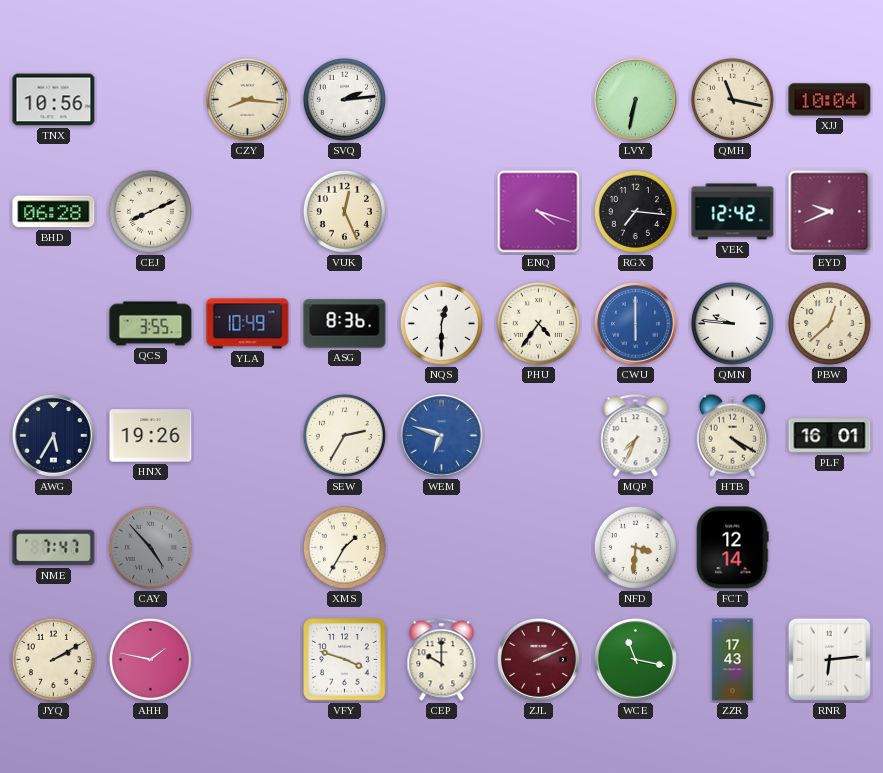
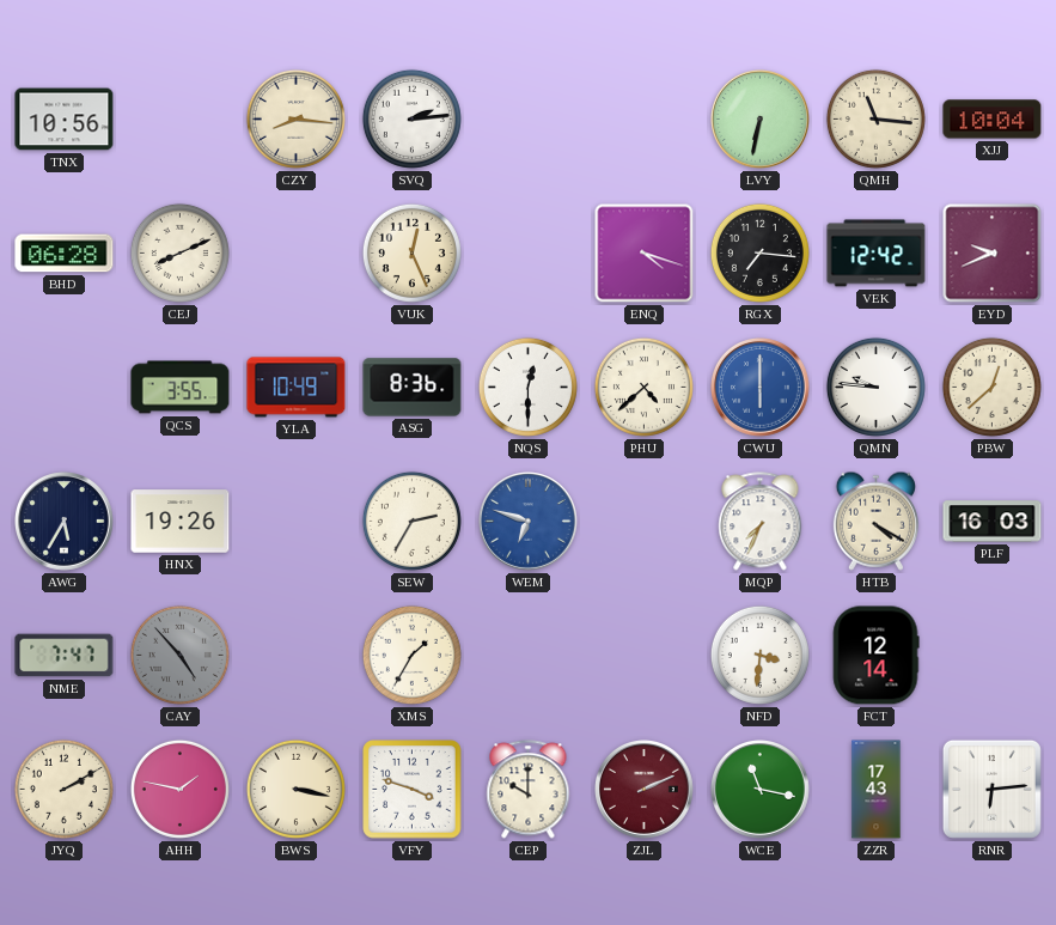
QMH: 11:17 -> 11:16
PHU: 4:36 -> 4:38
PLF: 16:01 -> 16:03
BWS: none -> 3:17
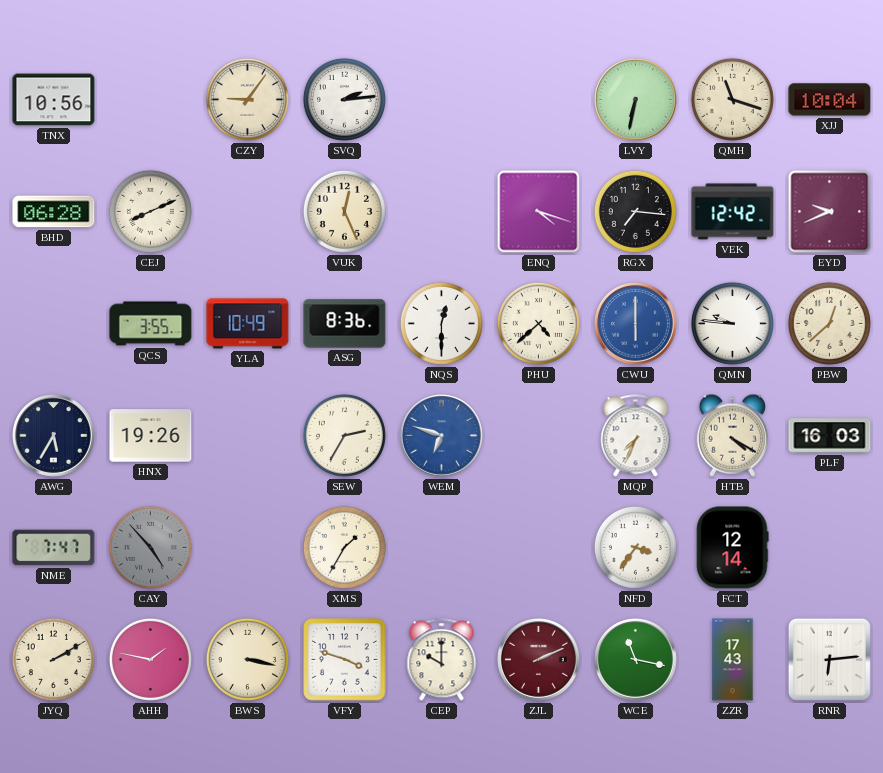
CZY: 8:16 -> 9:06
QMH: 11:16 -> 11:18
NFD: 3:31 -> 3:36
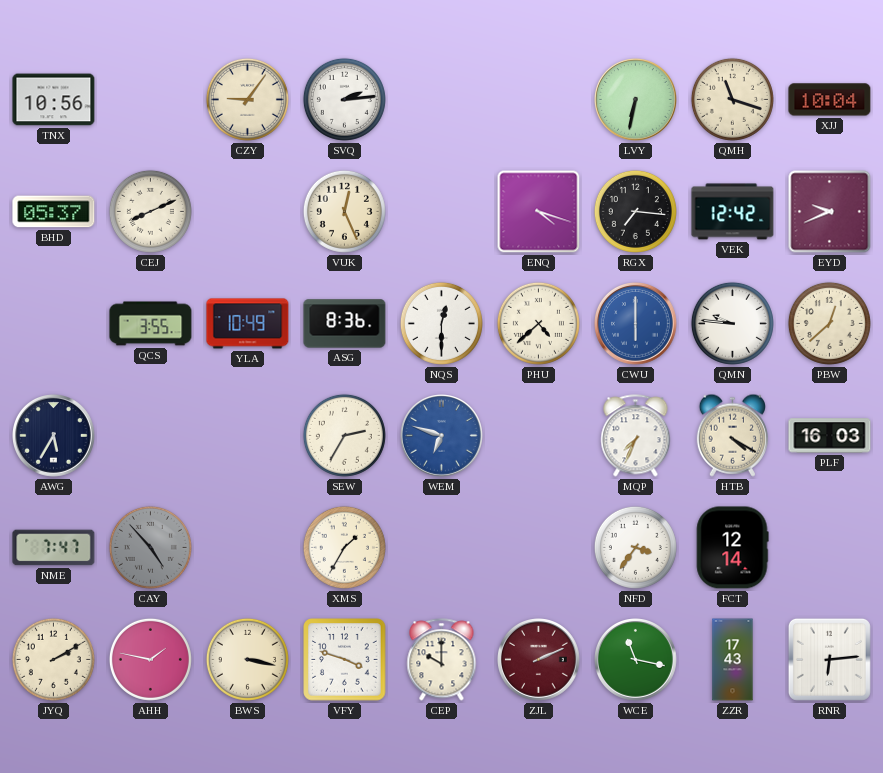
BHD: 06:28 -> 05:37
HNX: 19:26 -> none
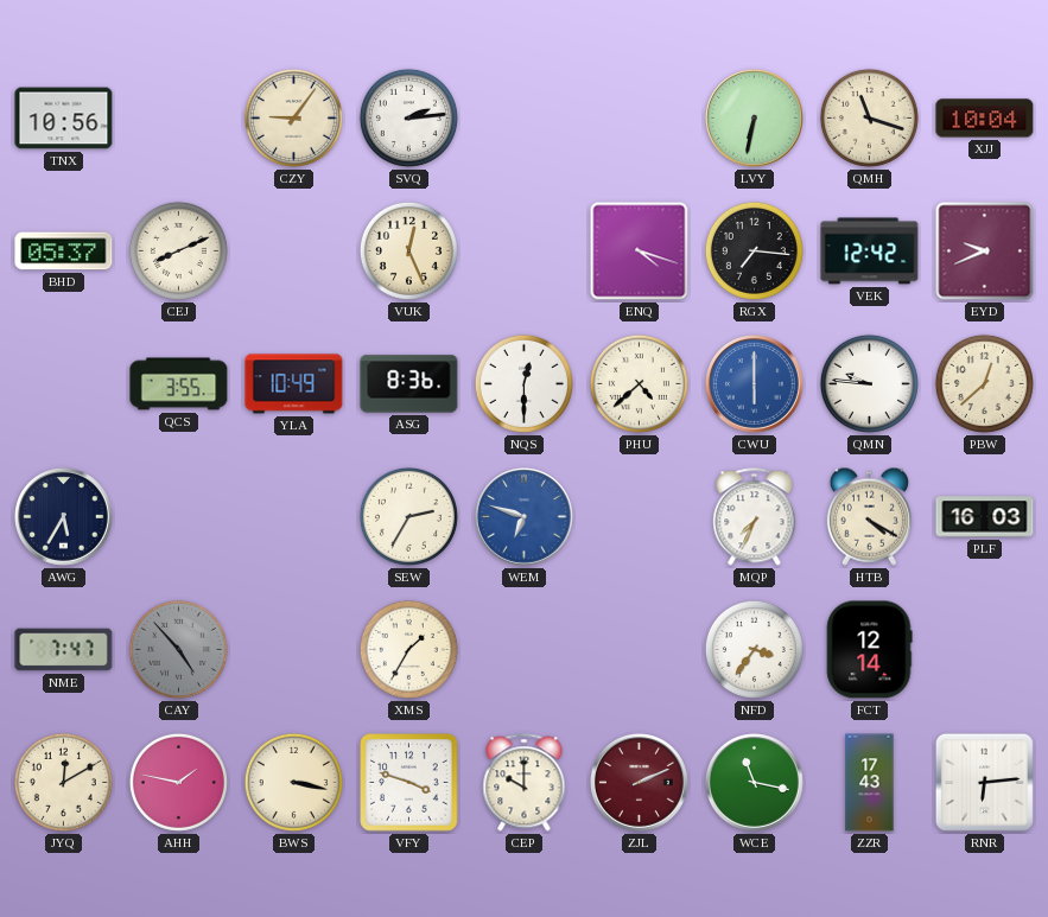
JYQ: 2:10 -> 12:10
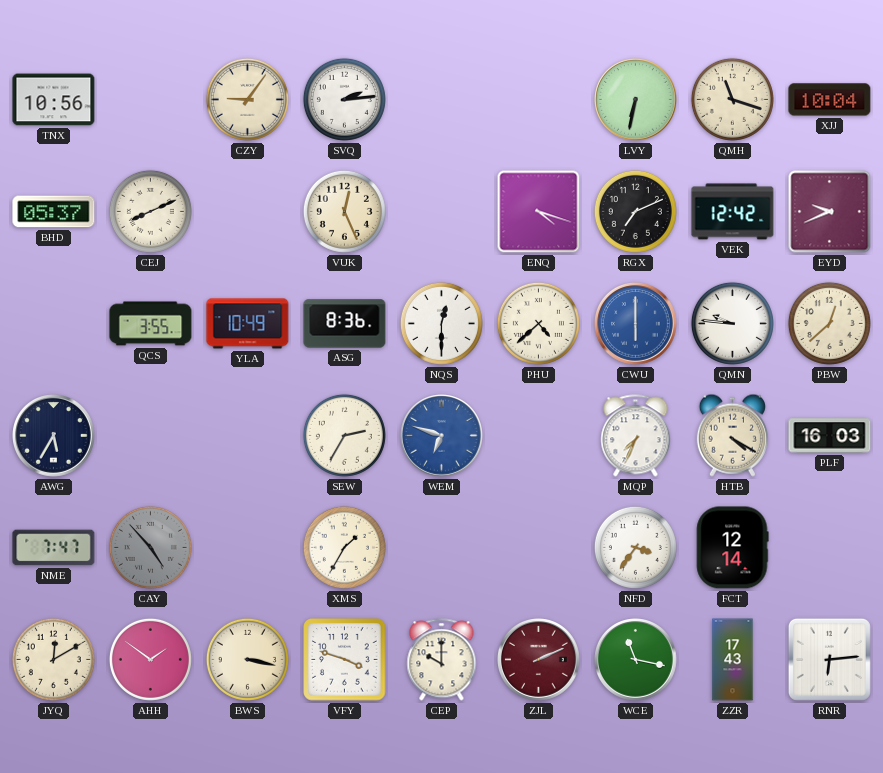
RGX: 7:16 -> 7:11
AHH: 1:47 -> 1:51
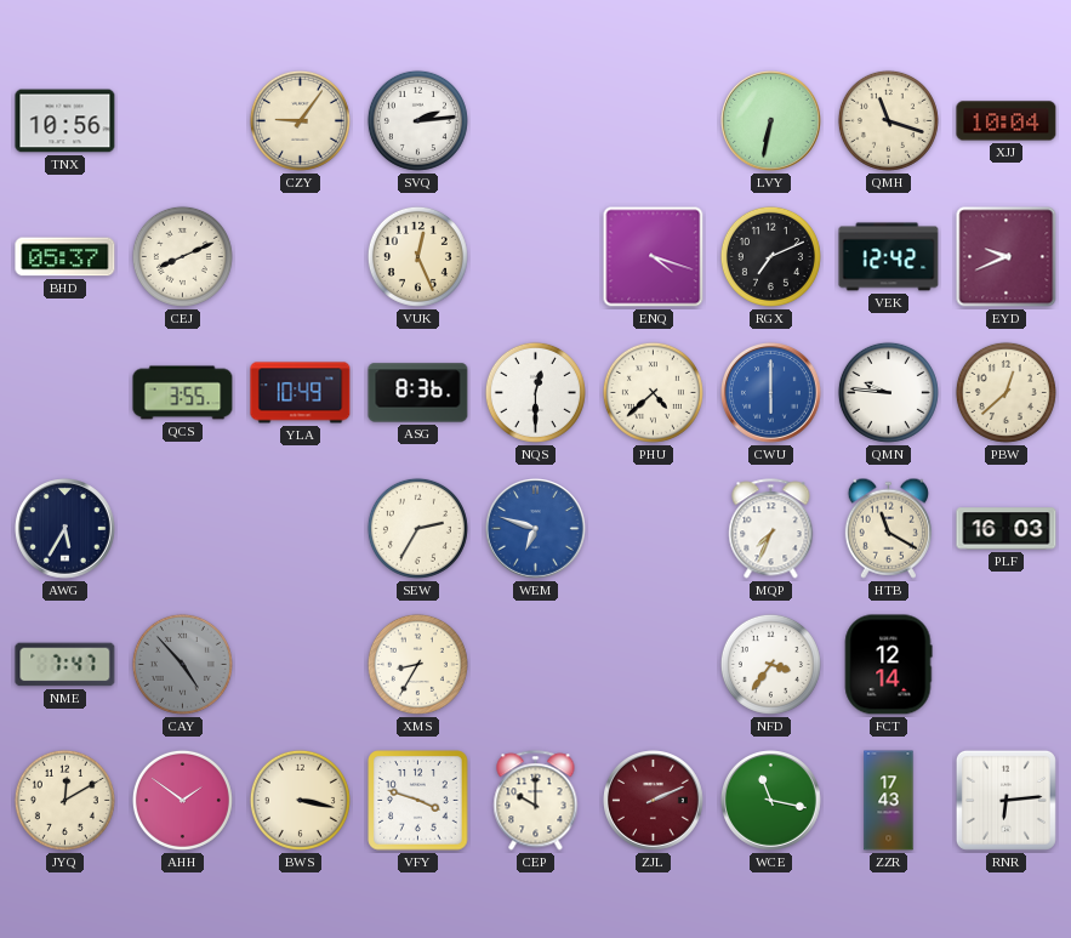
HTB: 4:20 -> 11:20
XMS: 1:35 -> 8:35
